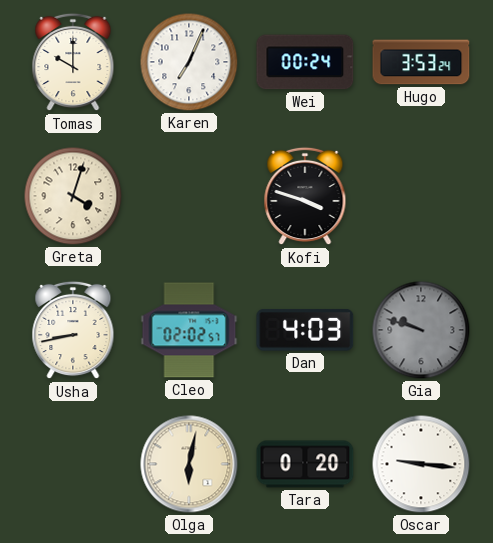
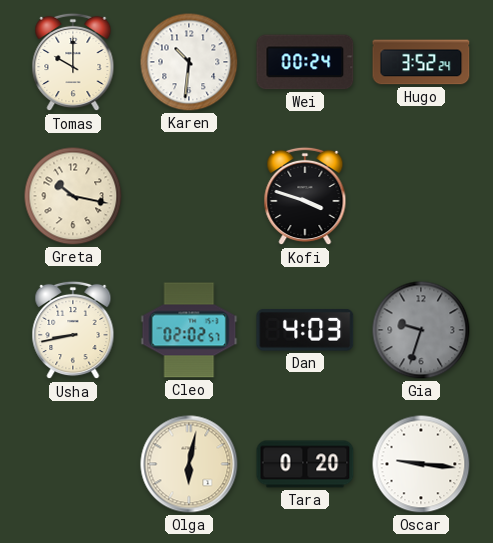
Karen: 7:04 -> 10:31
Hugo: 3:53 -> 3:52
Greta: 4:03 -> 10:17
Gia: 9:48 -> 9:33
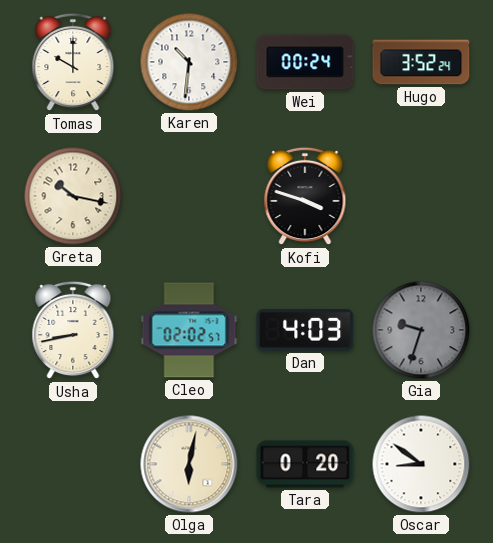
Oscar: 9:16 -> 8:51
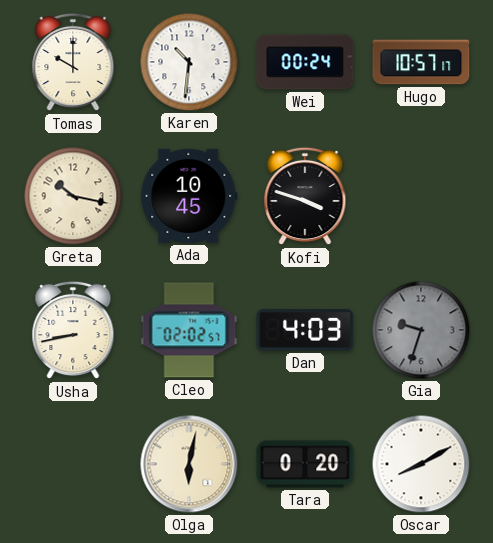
Hugo: 3:52 -> 10:57
Ada: none -> 10:45
Oscar: 8:51 -> 8:10
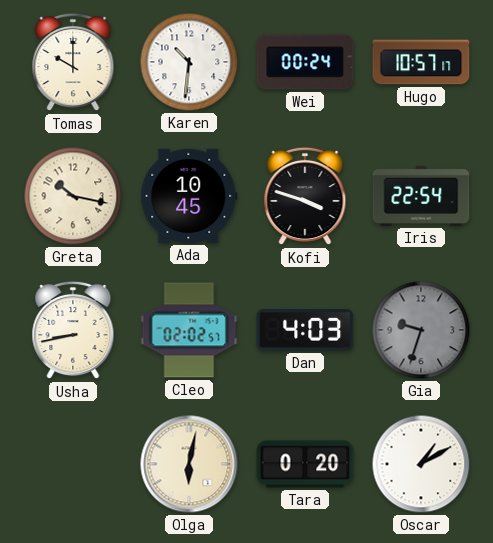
Iris: none -> 22:54
Oscar: 8:10 -> 1:10
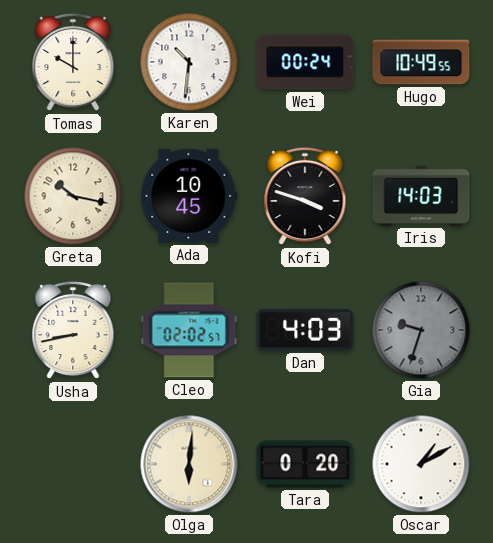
Hugo: 10:57 -> 10:49
Iris: 22:54 -> 14:03
Olga: 6:02 -> 6:01
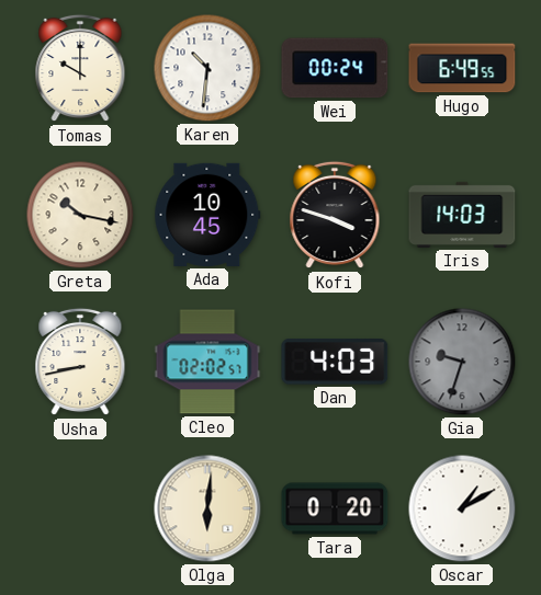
Hugo: 10:49 -> 6:49
